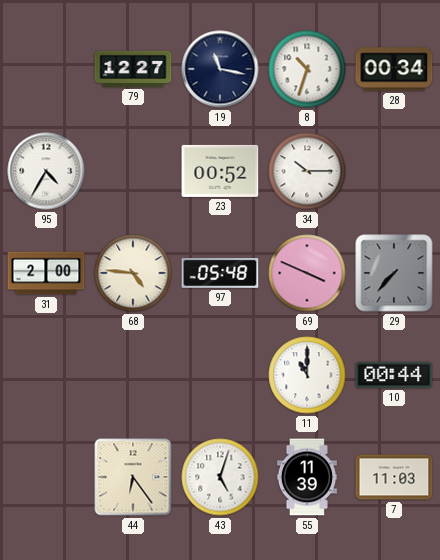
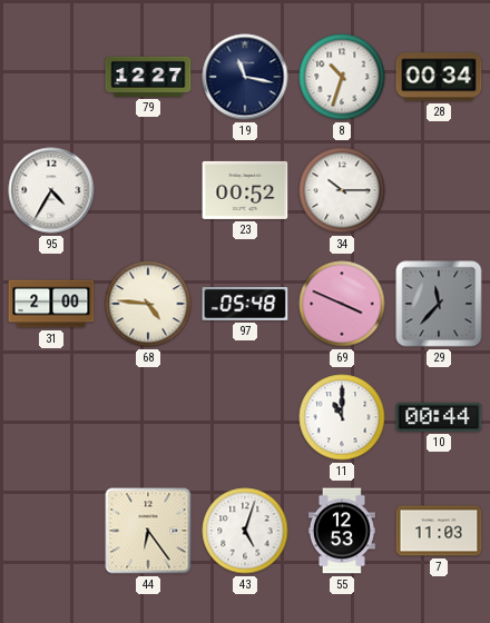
29: 7:37 -> 11:37
55: 11:39 -> 12:53
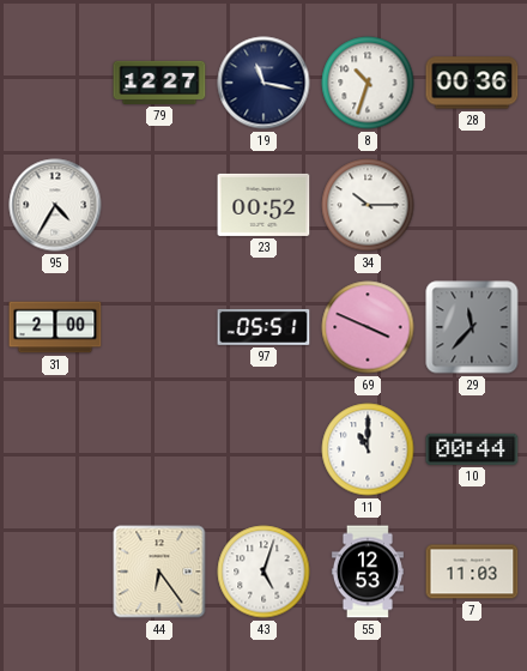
28: 00:34 -> 00:36
68: 4:46 -> none
97: 05:48 -> 05:51
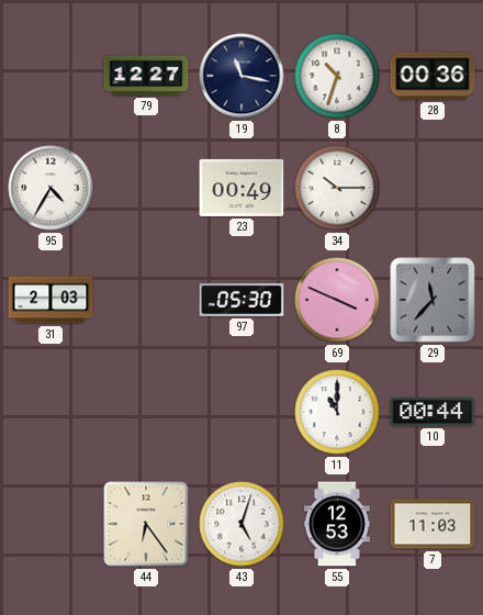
23: 00:52 -> 00:49
31: 2:00 -> 2:03
97: 05:51 -> 05:30
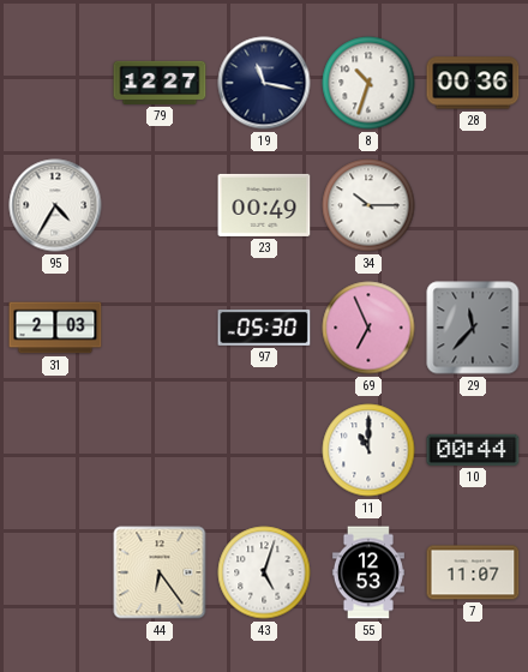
69: 3:49 -> 6:56
7: 11:03 -> 11:07
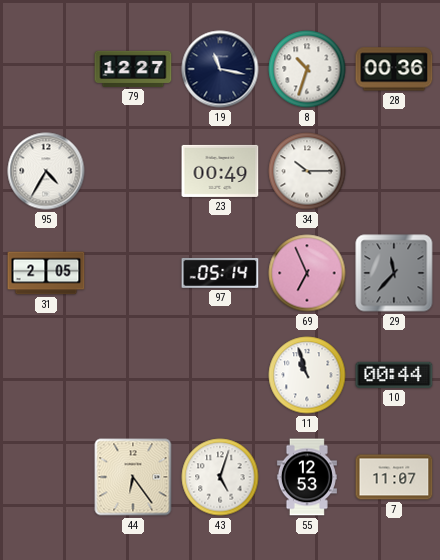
31: 2:03 -> 2:05
97: 05:30 -> 05:14
11: 11:00 -> 10:57
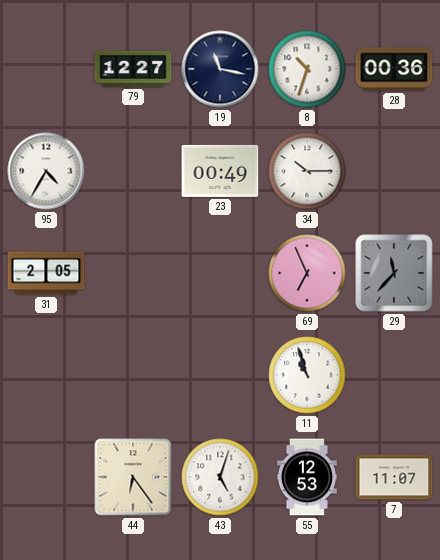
97: 05:14 -> none
10: 00:44 -> none
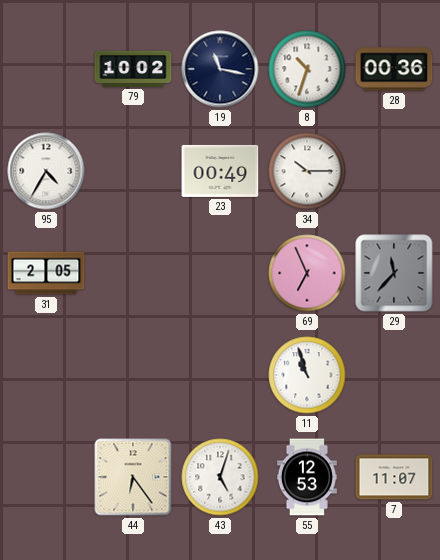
79: 12:27 -> 10:02
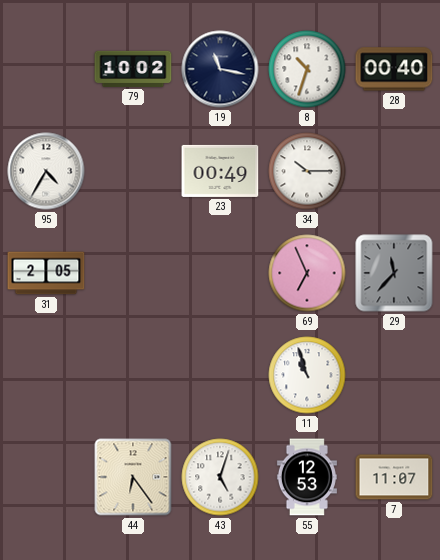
28: 00:36 -> 00:40
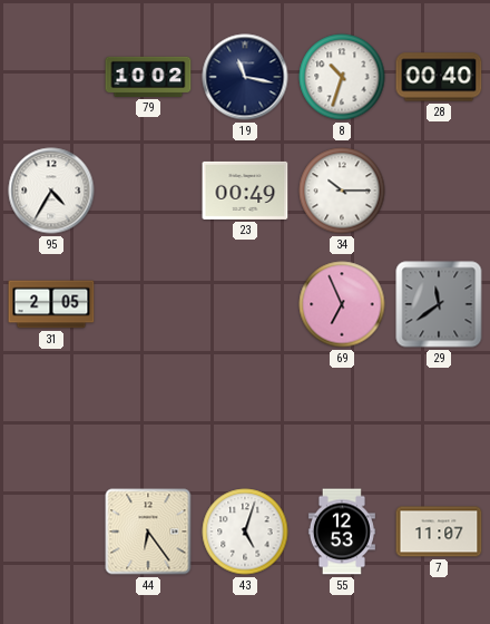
29: 11:37 -> 11:39
11: 10:57 -> none
